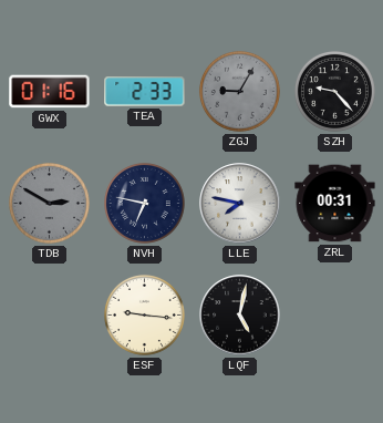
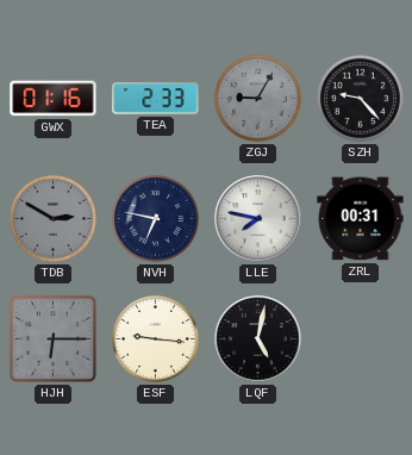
HJH: none -> 6:15
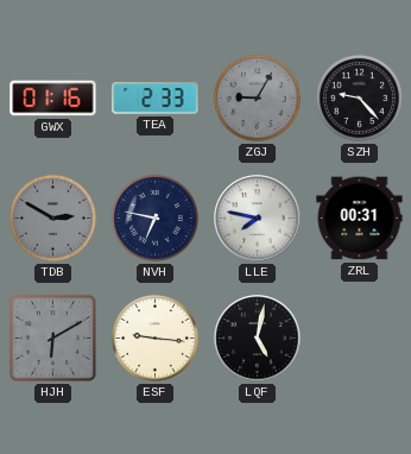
HJH: 6:15 -> 6:10
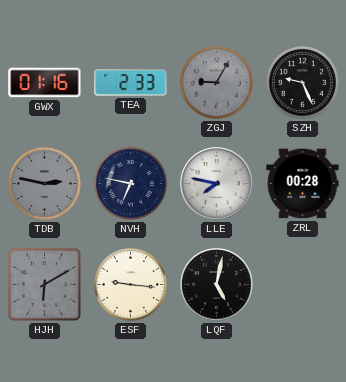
SZH: 9:23 -> 9:26
TDB: 2:50 -> 2:47
ZRL: 00:31 -> 00:28
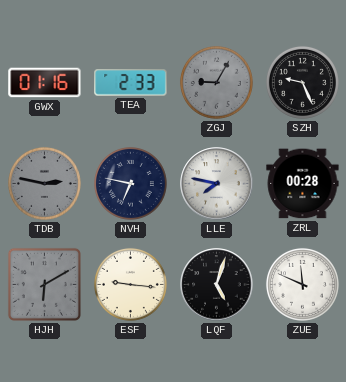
LQF: 5:02 -> 5:03
ZUE: none -> 11:49
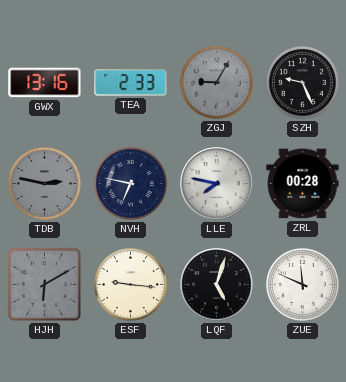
GWX: 01:16 -> 13:16
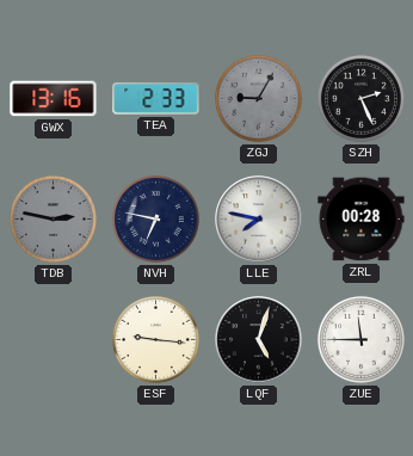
SZH: 9:26 -> 2:26
HJH: 6:10 -> none
ZUE: 11:49 -> 11:45
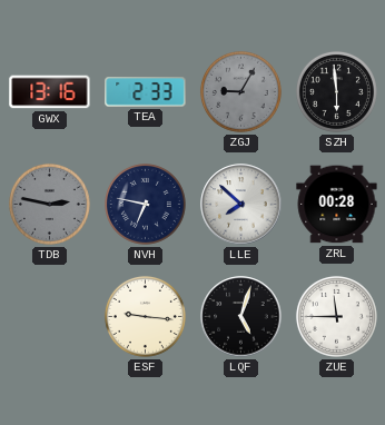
SZH: 2:26 -> 5:59
LLE: 7:47 -> 7:52
